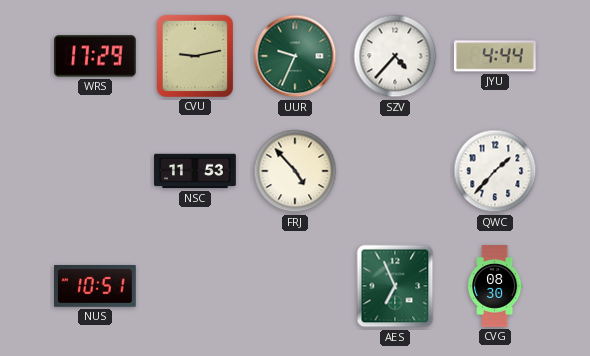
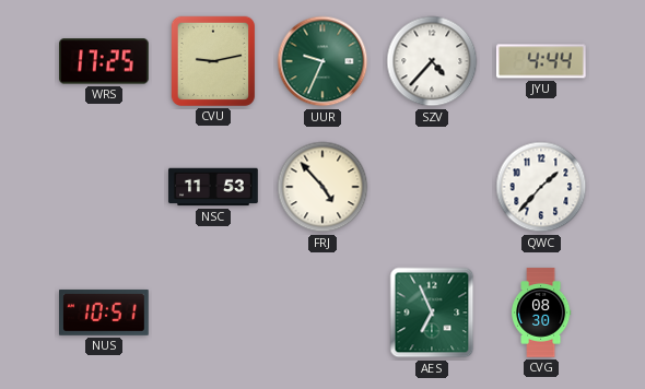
WRS: 17:29 -> 17:25
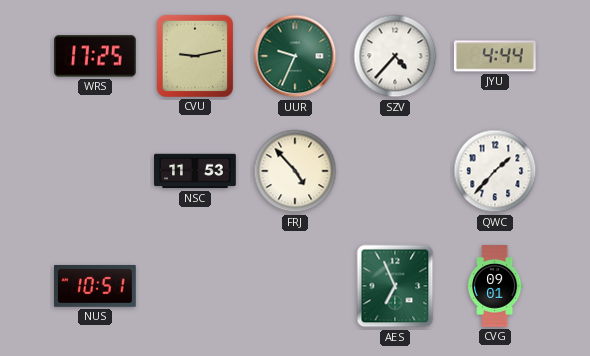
CVG: 08:30 -> 09:01
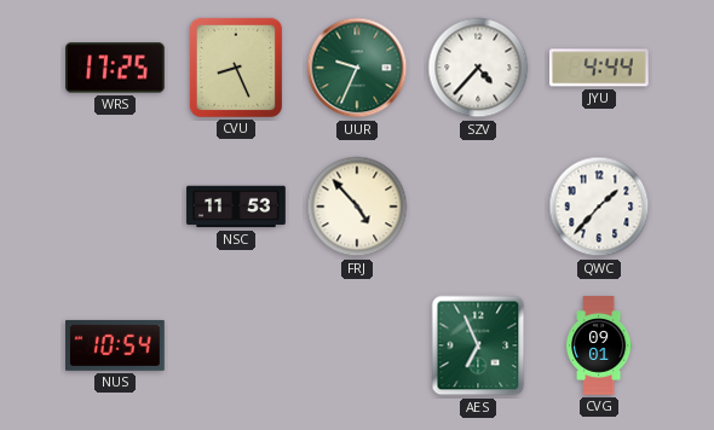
CVU: 9:13 -> 8:26
NUS: 10:51 -> 10:54
